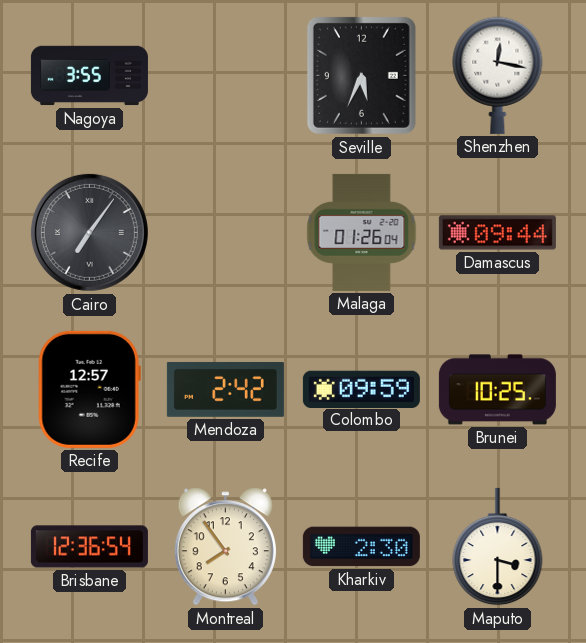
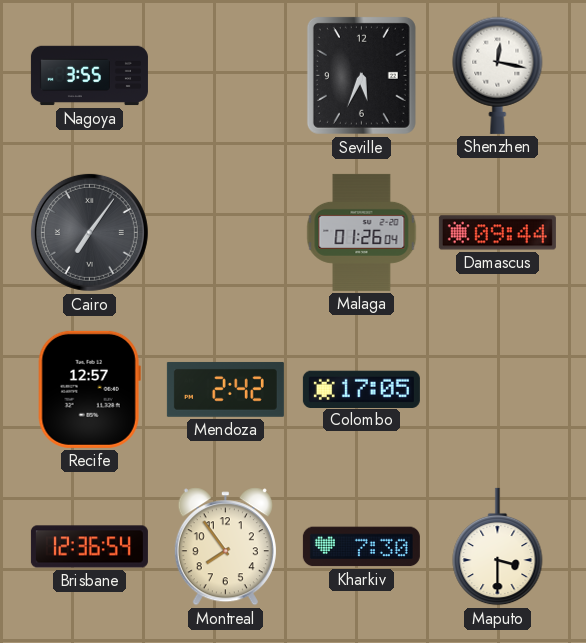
Colombo: 09:59 -> 17:05
Brunei: 10:25 -> none
Kharkiv: 2:30 -> 7:30
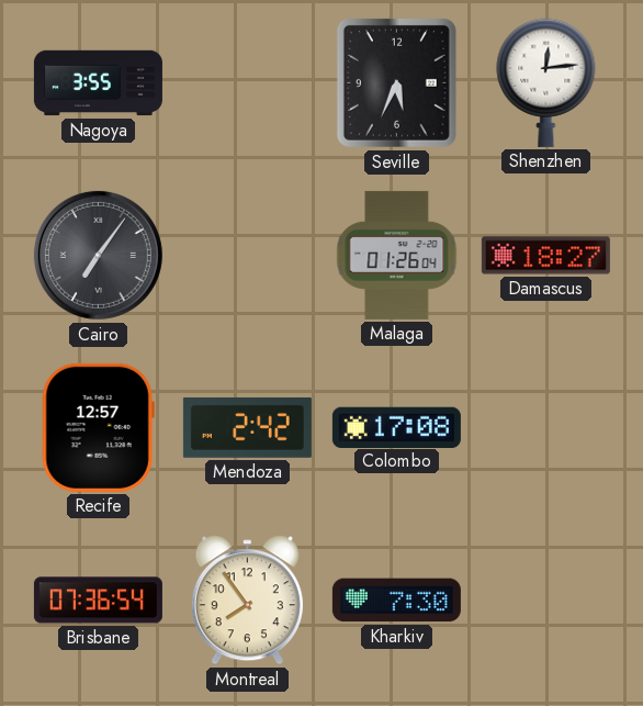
Shenzhen: 12:17 -> 12:14
Damascus: 09:44 -> 18:27
Colombo: 17:05 -> 17:08
Brisbane: 12:36 -> 07:36
Maputo: 3:30 -> none
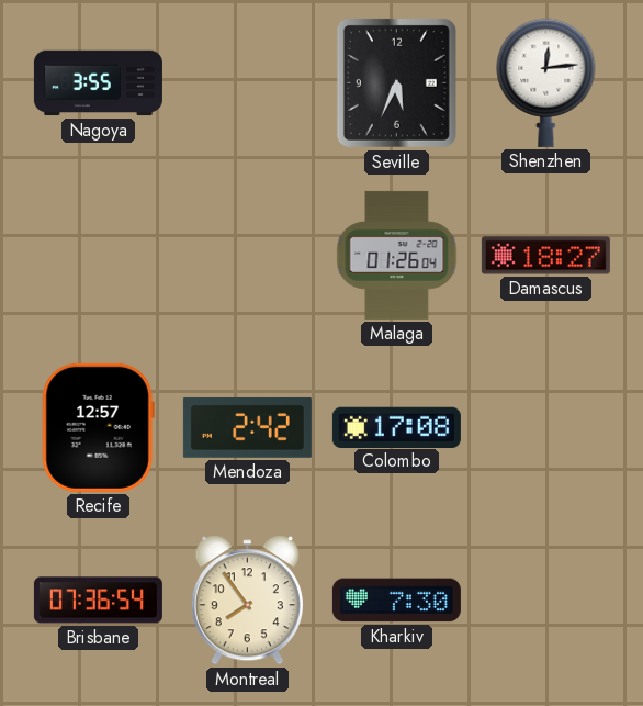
Cairo: 7:06 -> none
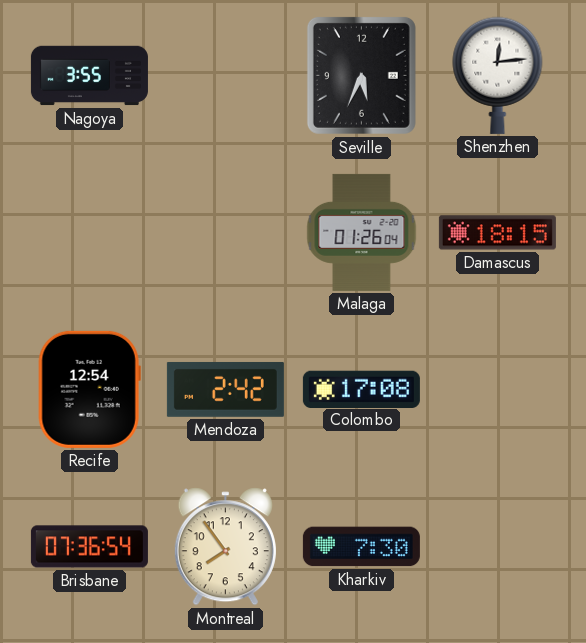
Damascus: 18:27 -> 18:15
Recife: 12:57 -> 12:54
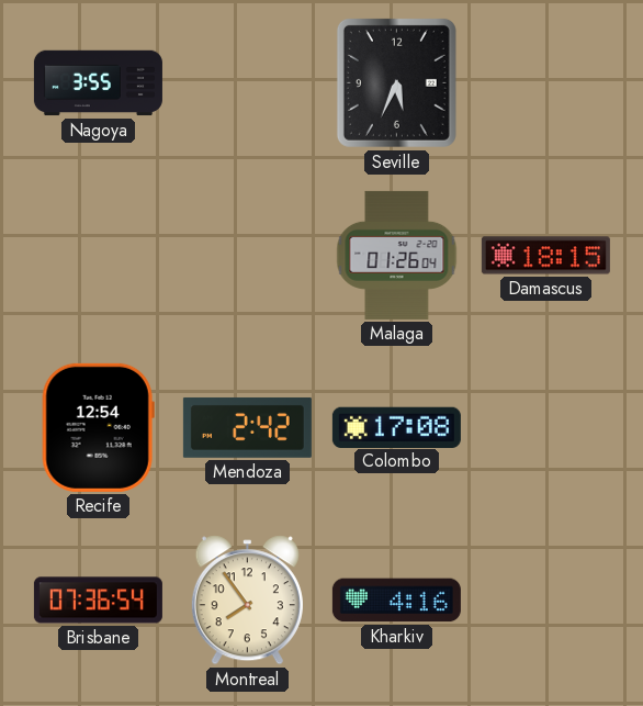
Shenzhen: 12:14 -> none
Kharkiv: 7:30 -> 4:16
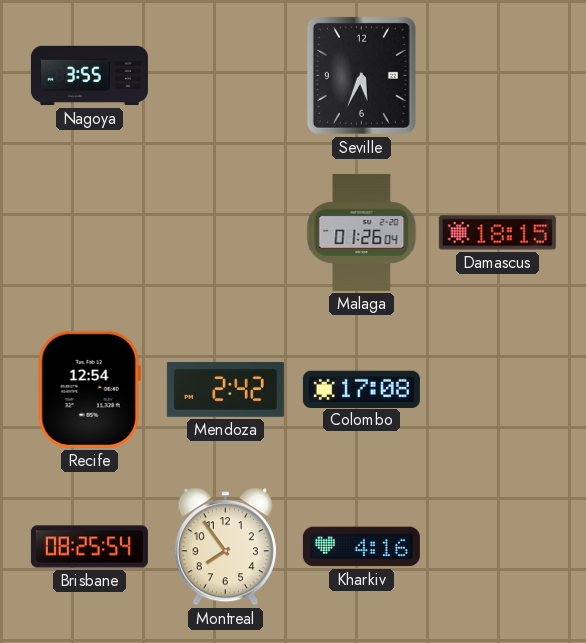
Brisbane: 07:36 -> 08:25
